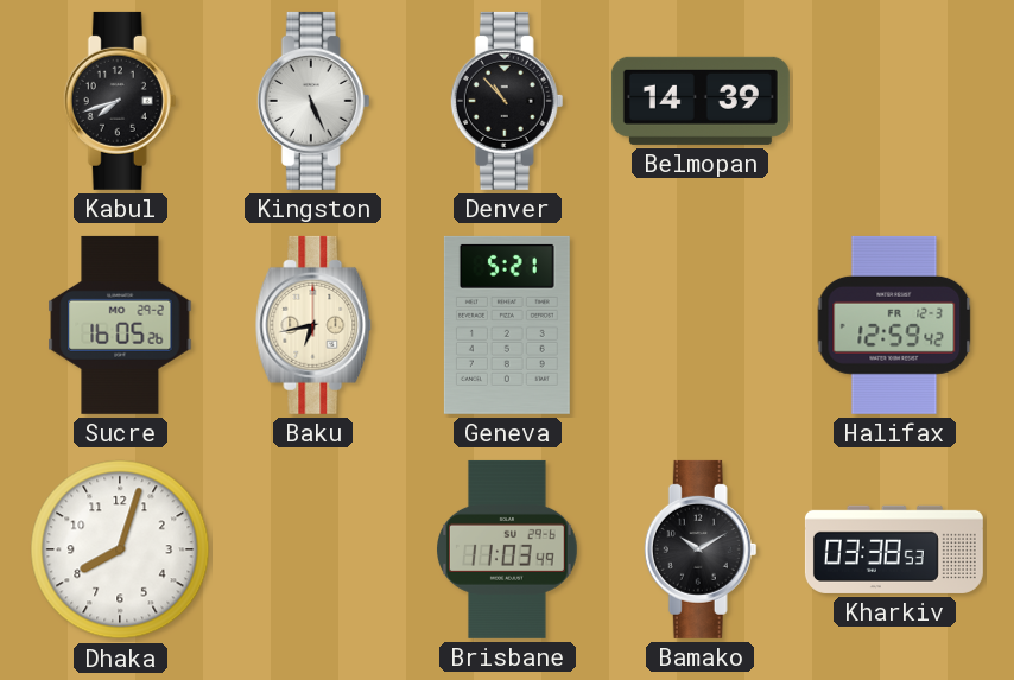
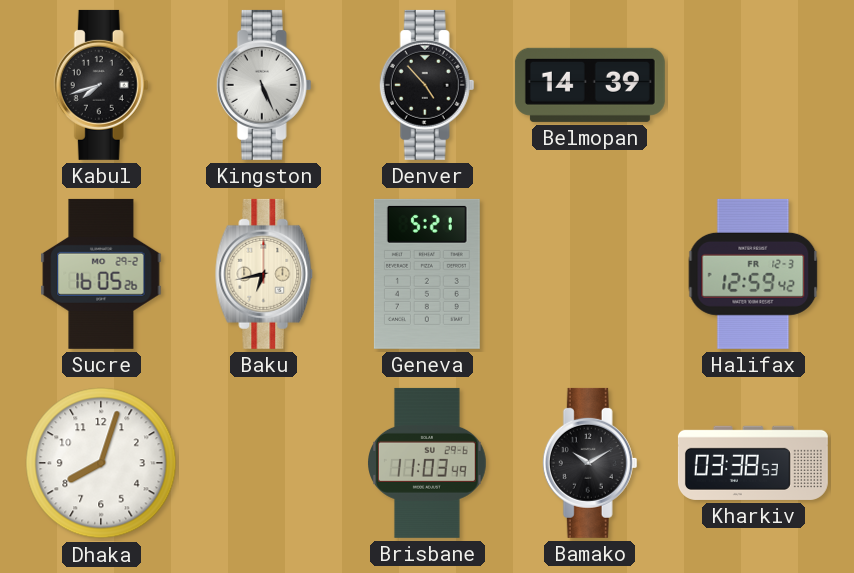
Denver: 10:53 -> 4:53
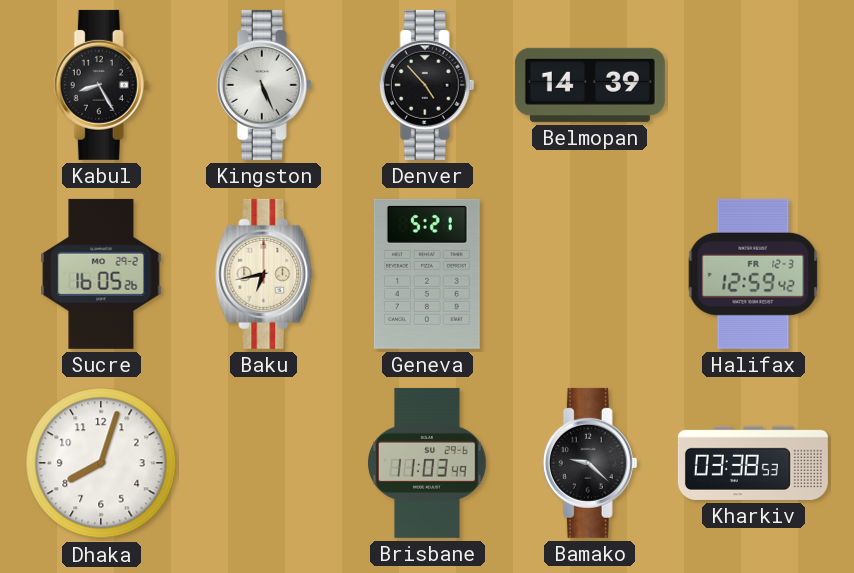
Kabul: 7:42 -> 8:25
Bamako: 10:10 -> 9:22
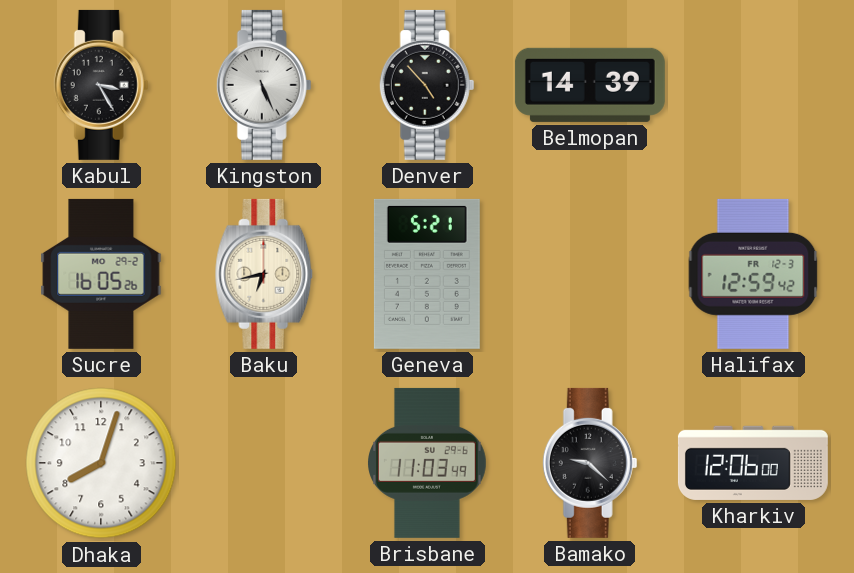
Kabul: 8:25 -> 3:25
Kharkiv: 03:38 -> 12:06
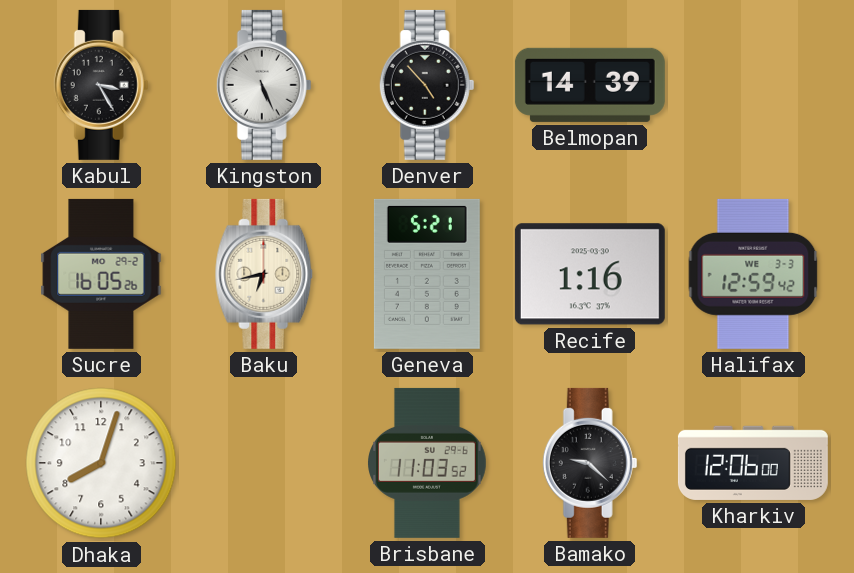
Recife: none -> 1:16
Halifax date: FR 12-3 -> WE 3-3
Brisbane: 11:03:49 -> 11:03:52
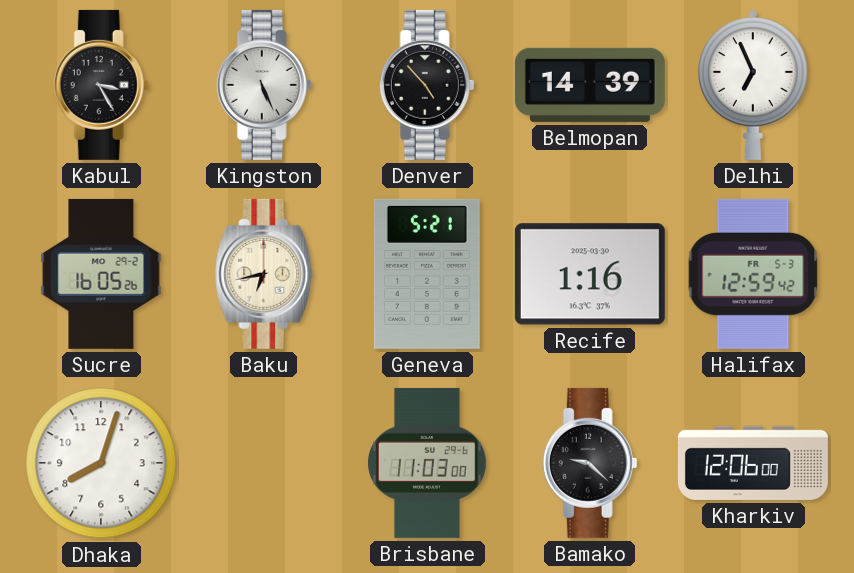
Delhi: none -> 6:56
Halifax date: WE 3-3 -> FR 5-3
Brisbane: 11:03:52 -> 11:03:00
